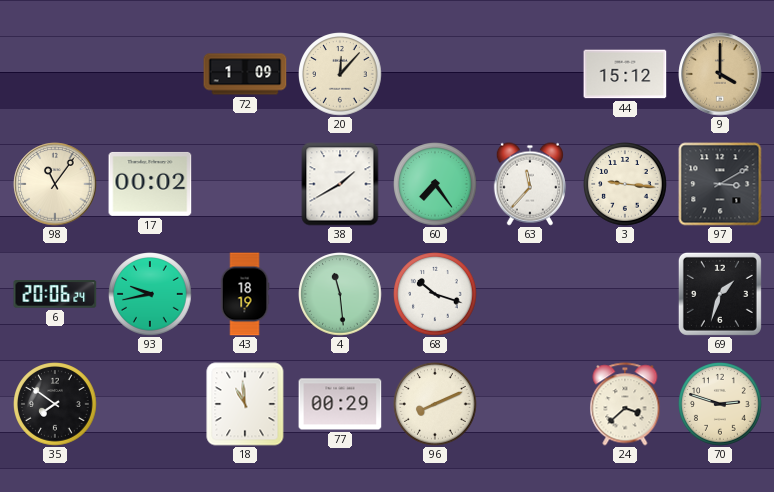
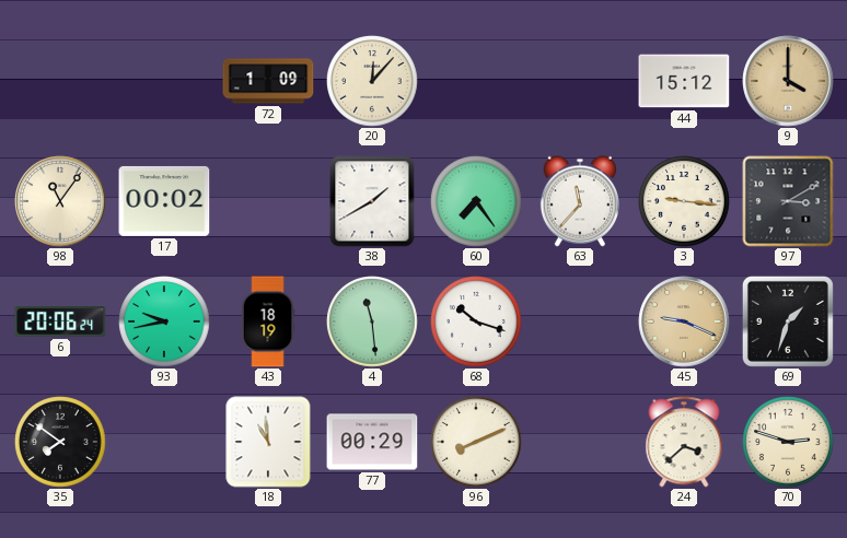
45: none -> 9:19
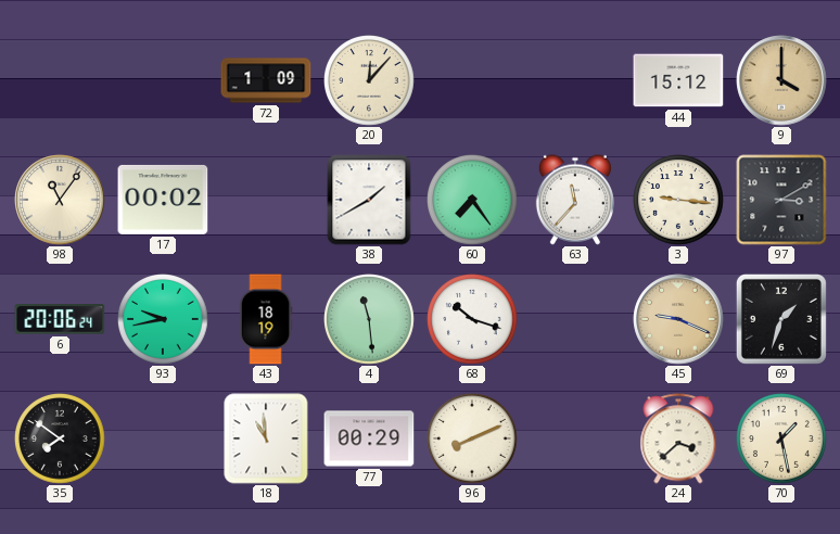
70: 2:48 -> 1:28
